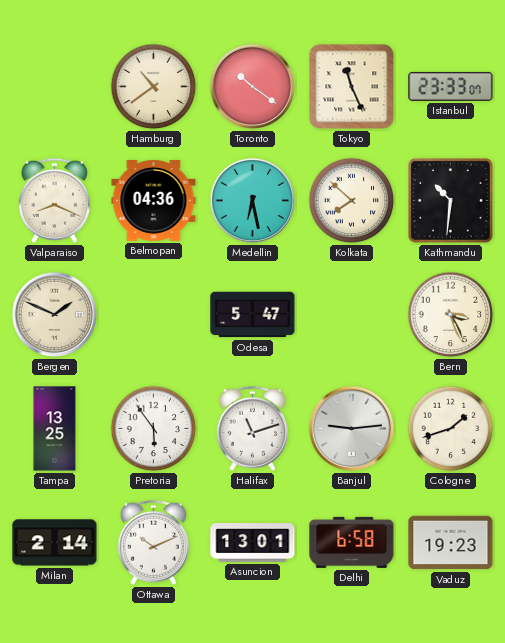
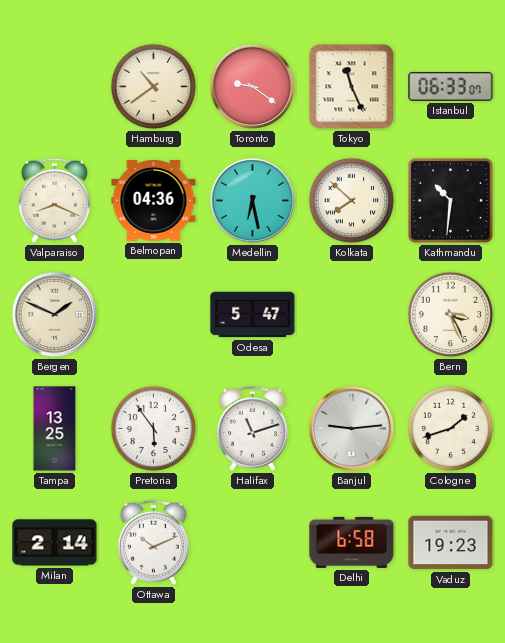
Toronto: 10:21 -> 9:21
Istanbul: 23:33 -> 06:33
Asuncion: 13:01 -> none
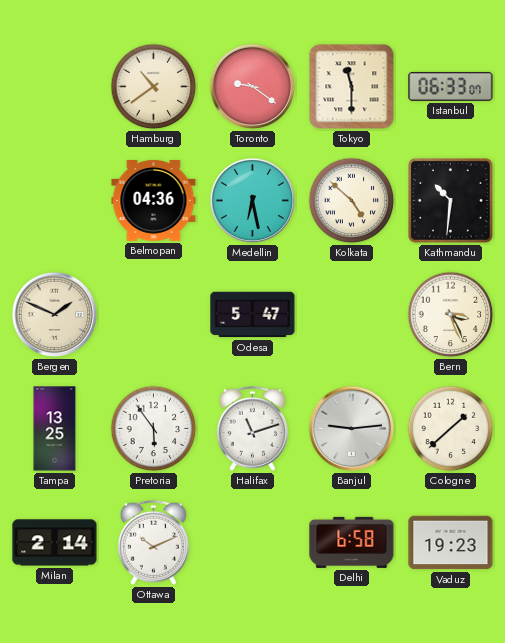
Tokyo: 11:26 -> 11:30
Valparaiso: 8:19 -> none
Kolkata: 7:52 -> 4:52
Cologne: 1:42 -> 1:38
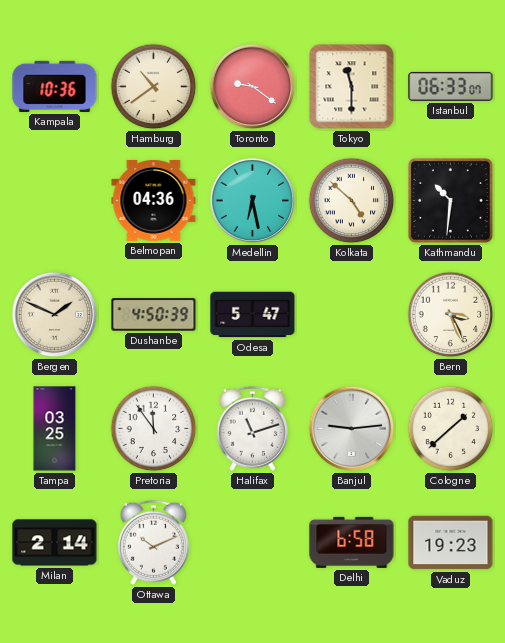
Kampala: none -> 10:36
Dushanbe: none -> 4:50
Tampa: 13:25 -> 03:25
Pretoria: 5:54 -> 11:54
